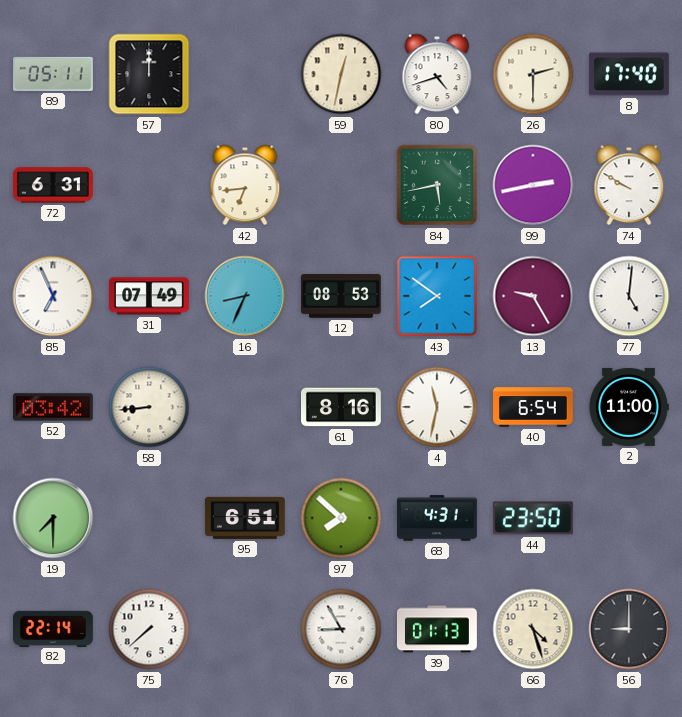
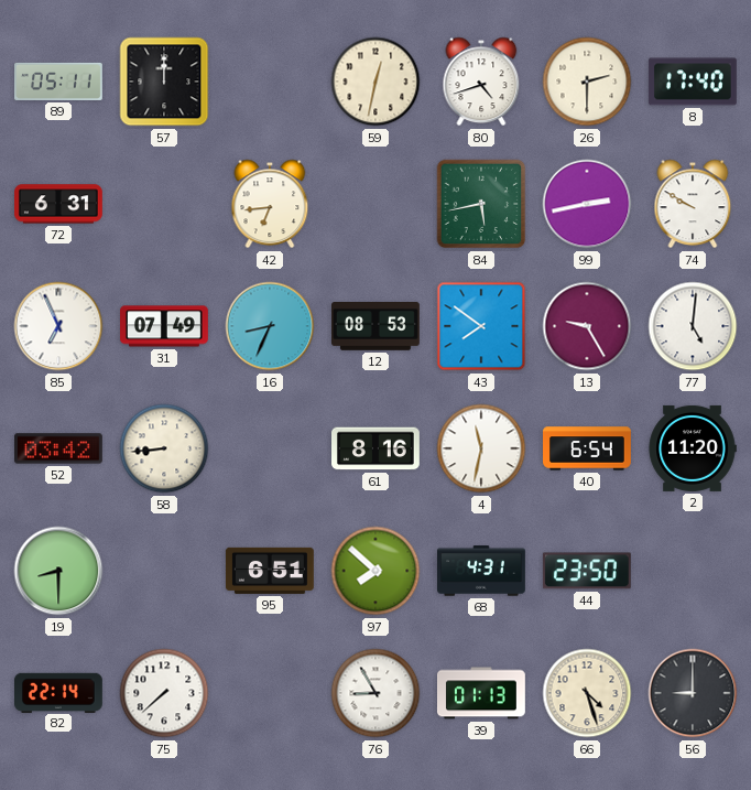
2: 11:00 -> 11:20
19: 7:30 -> 8:30
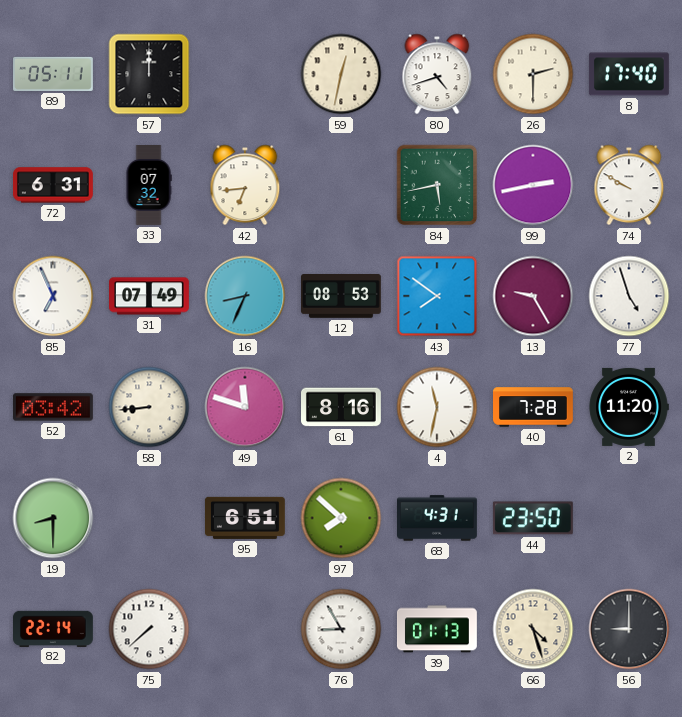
33: none -> 07:32
77: 5:01 -> 4:57
49: none -> 11:48
40: 6:54 -> 7:28
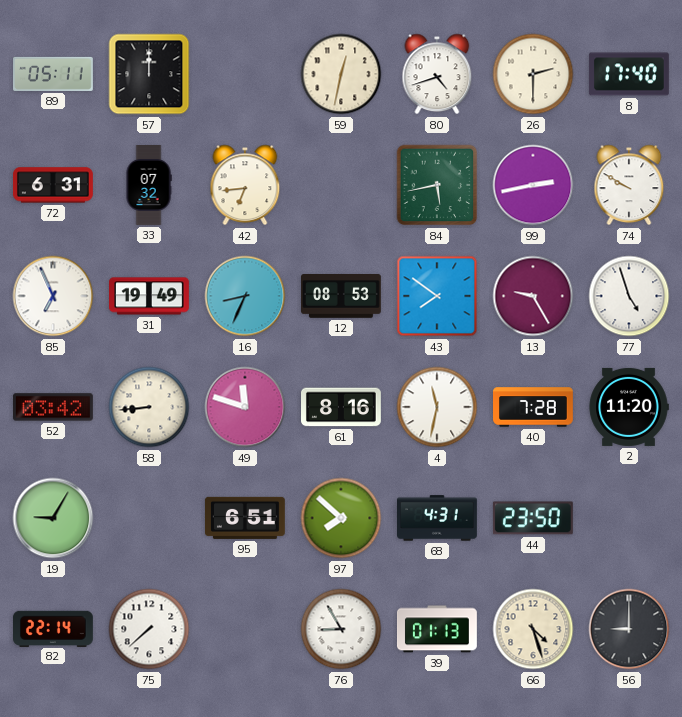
31: 07:49 -> 19:49
19: 8:30 -> 9:05
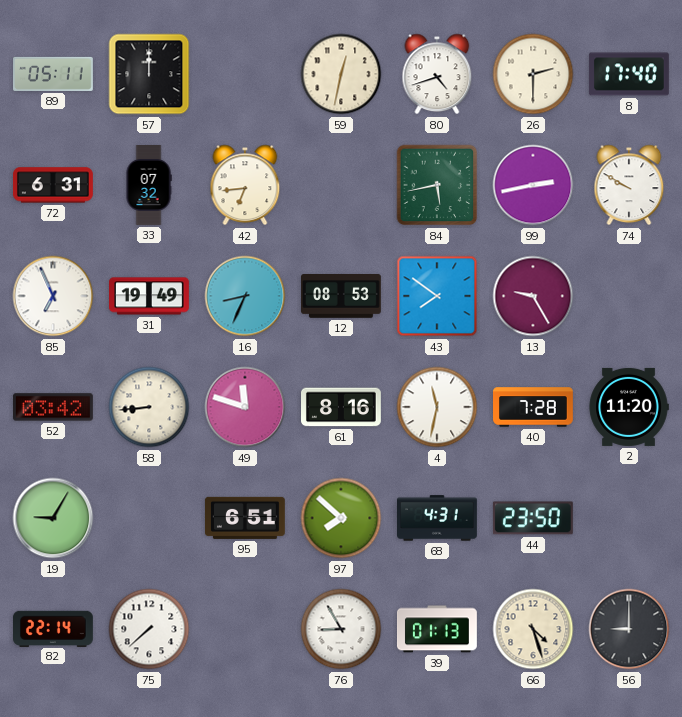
77: 4:57 -> none
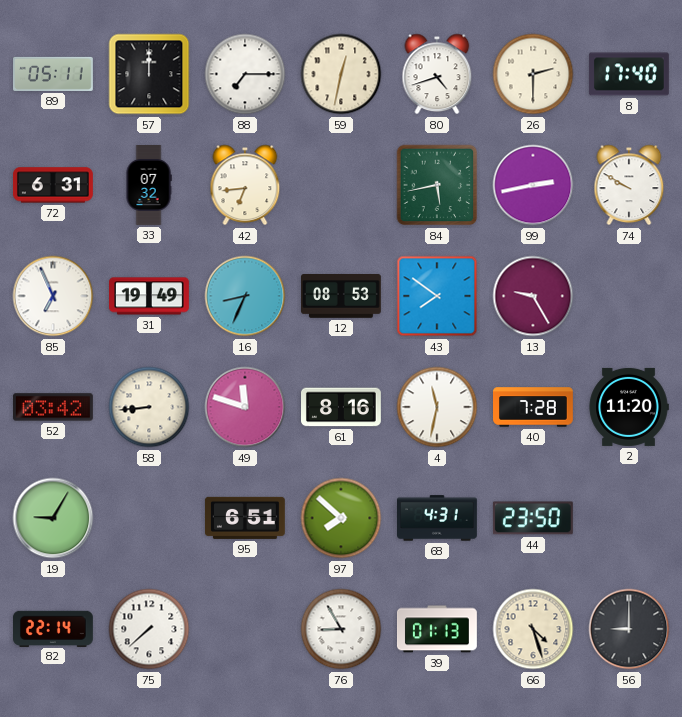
88: none -> 7:15
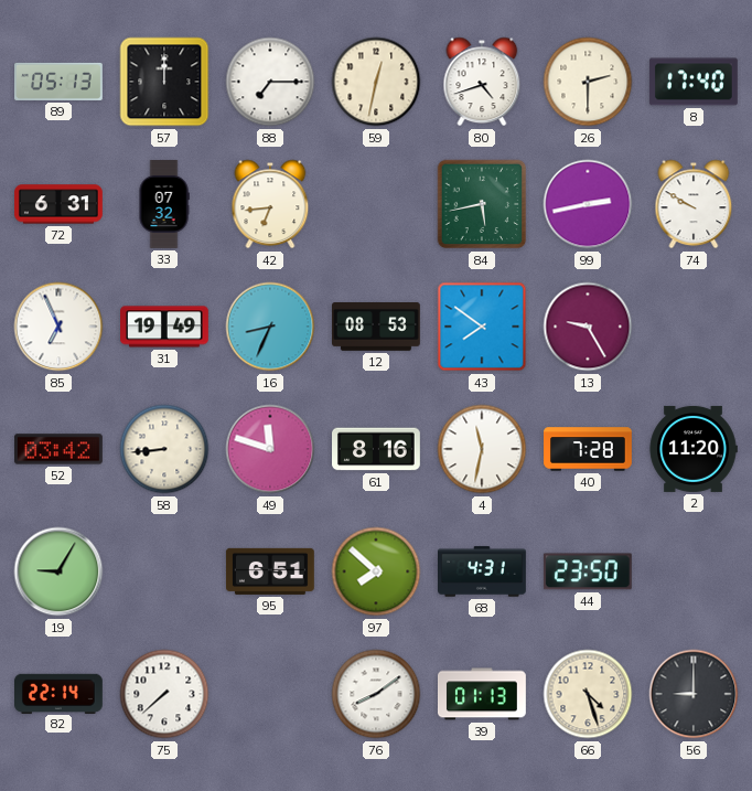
89: 05:11 -> 05:13
76: 8:55 -> 8:09
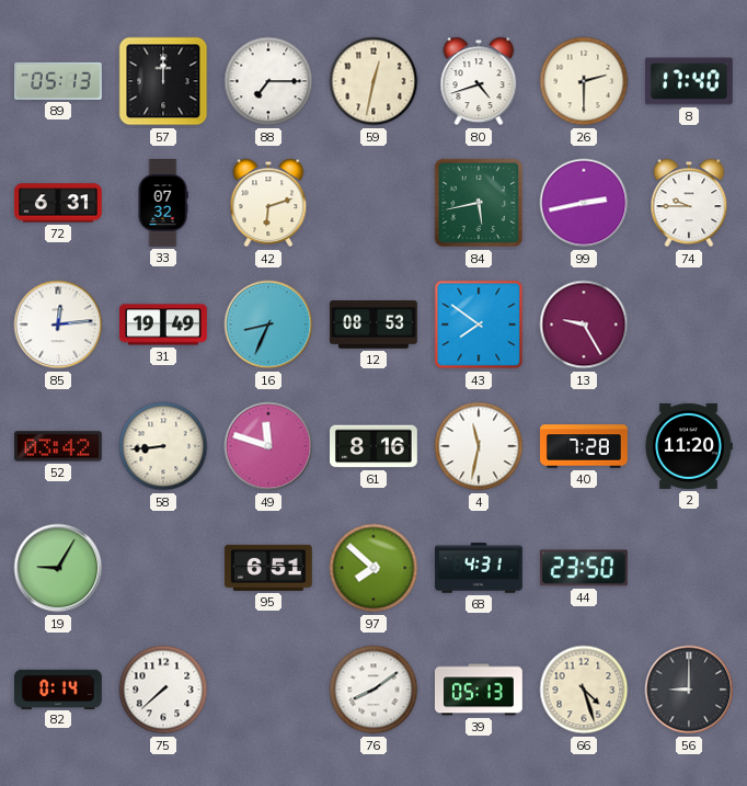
42: 6:44 -> 6:12
74: 9:50 -> 9:45
85: 6:56 -> 12:14
82: 22:14 -> 0:14
39: 01:13 -> 05:13
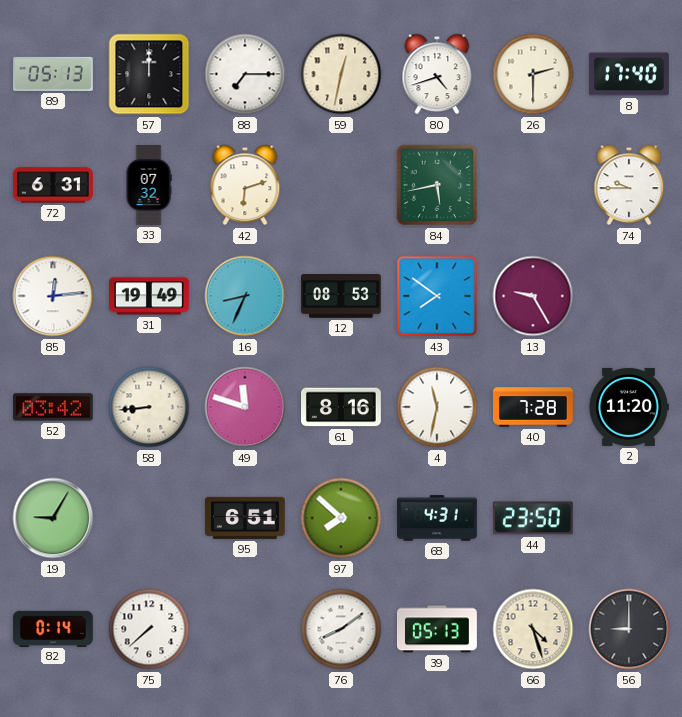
99: 2:43 -> none
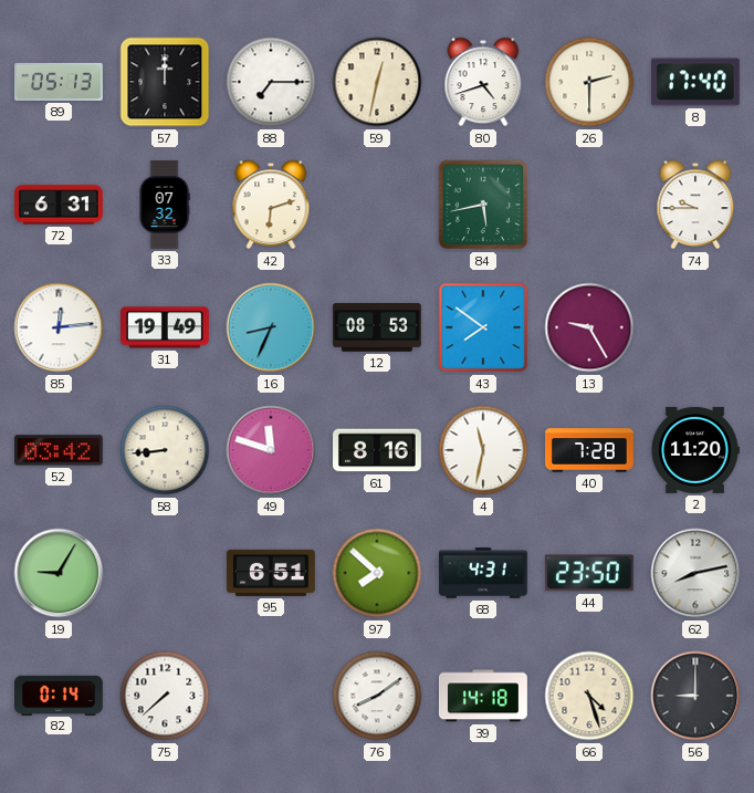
62: none -> 8:13
39: 05:13 -> 14:18
